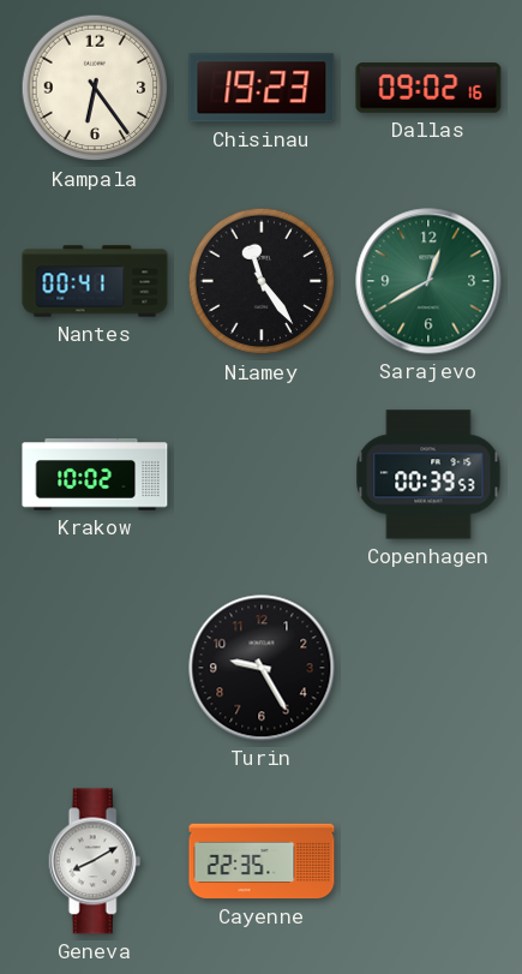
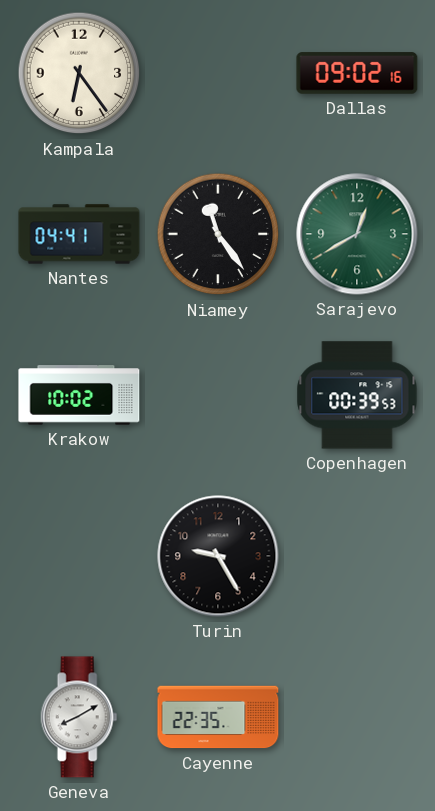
Chisinau: 19:23 -> none
Nantes: 00:41 -> 04:41
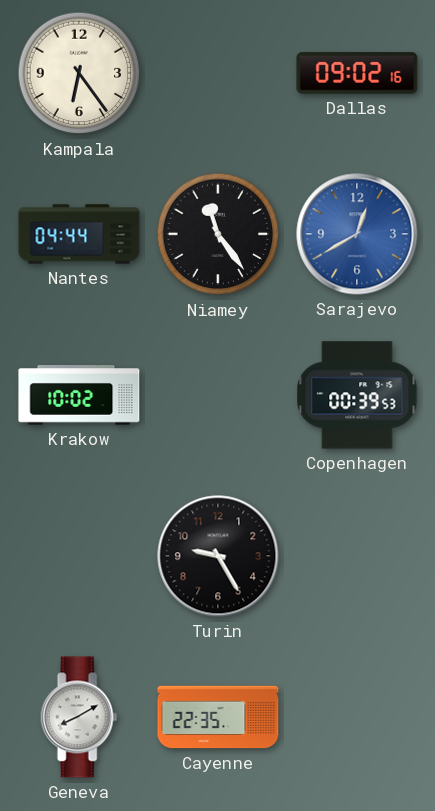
Nantes: 04:41 -> 04:44
Sarajevo dial: green -> blue
